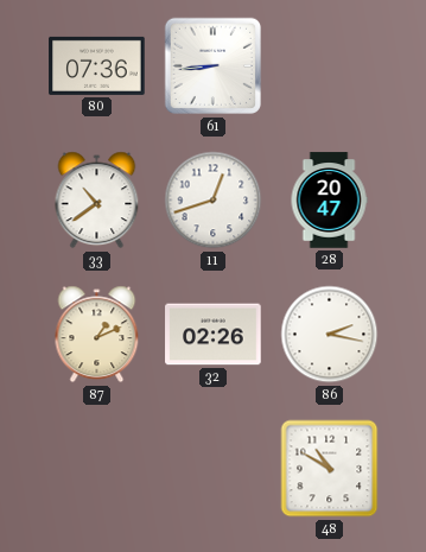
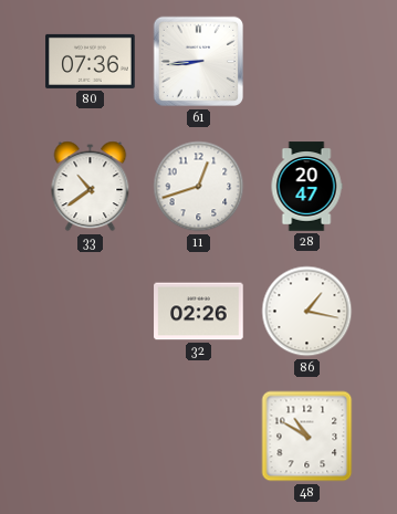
87: 1:11 -> none
86: 2:17 -> 1:17
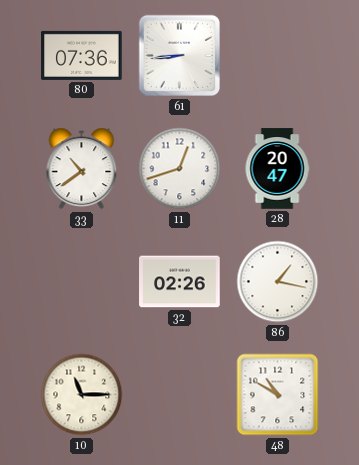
10: none -> 11:15
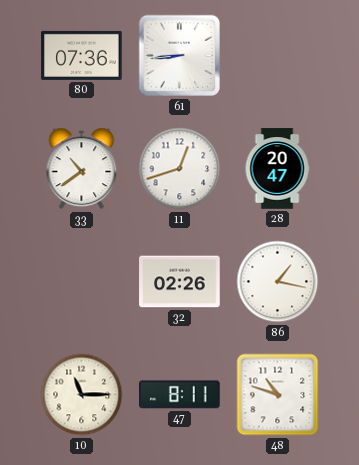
47: none -> 8:11
48: 10:50 -> 10:48
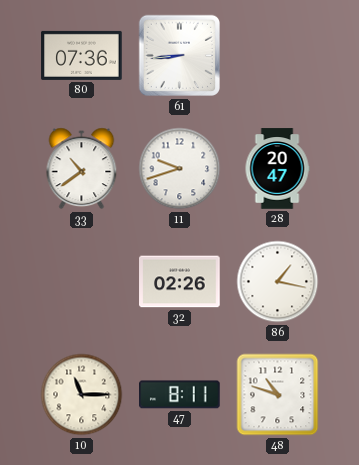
11: 12:42 -> 9:42
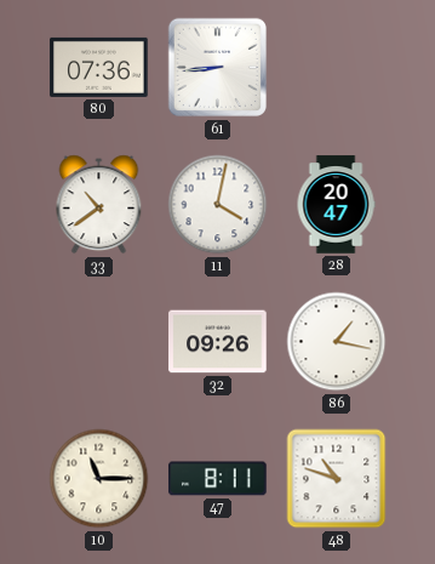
11: 9:42 -> 4:02
32: 02:26 -> 09:26
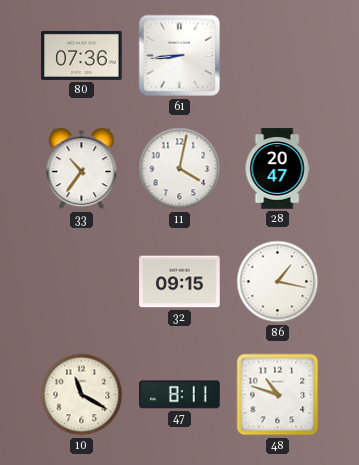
33: 10:39 -> 10:36
32: 09:26 -> 09:15
10: 11:15 -> 11:20
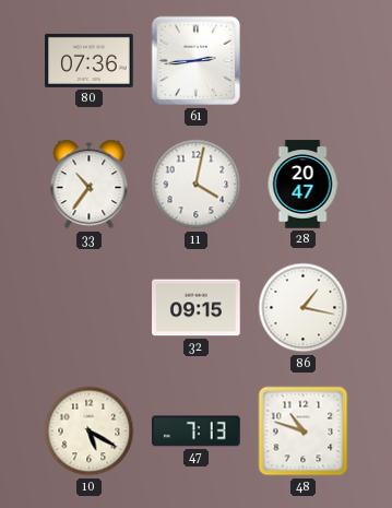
61: 8:44 -> 2:44
10: 11:20 -> 5:20
47: 8:11 -> 7:13
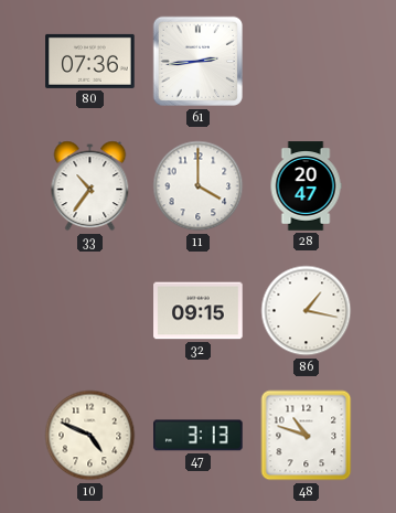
11: 4:02 -> 4:00
10: 5:20 -> 4:49
47: 7:13 -> 3:13
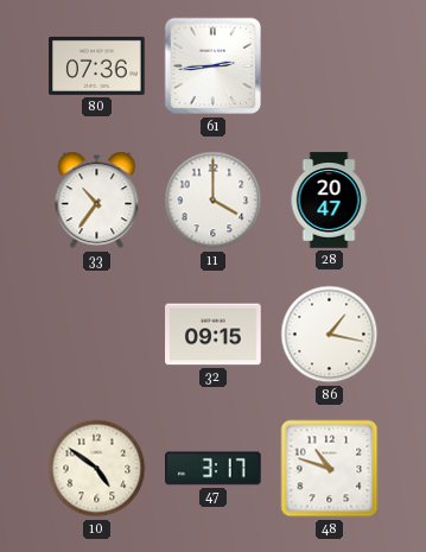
10: 4:49 -> 4:51
47: 3:13 -> 3:17
